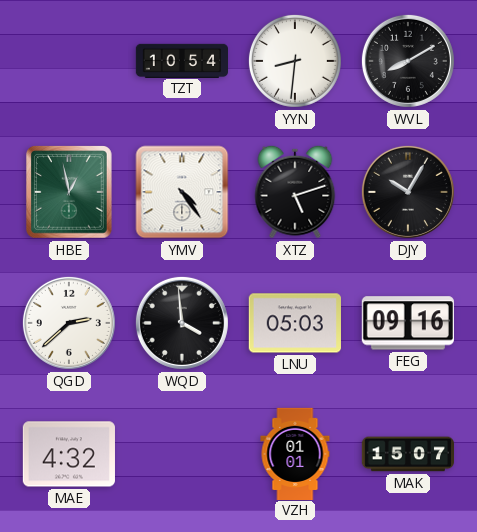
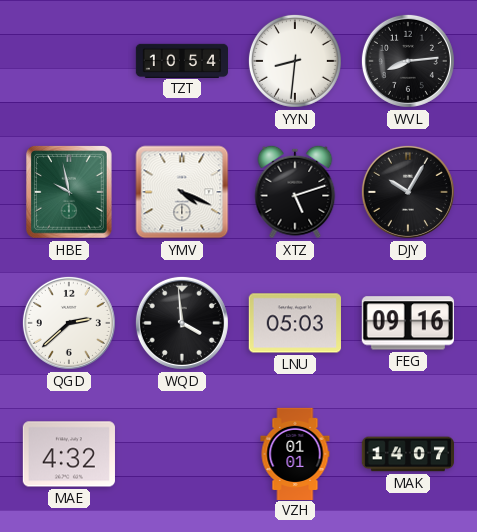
WVL: 8:10 -> 8:14
HBE: 12:58 -> 9:58
YMV: 4:24 -> 4:19
MAK: 15:07 -> 14:07
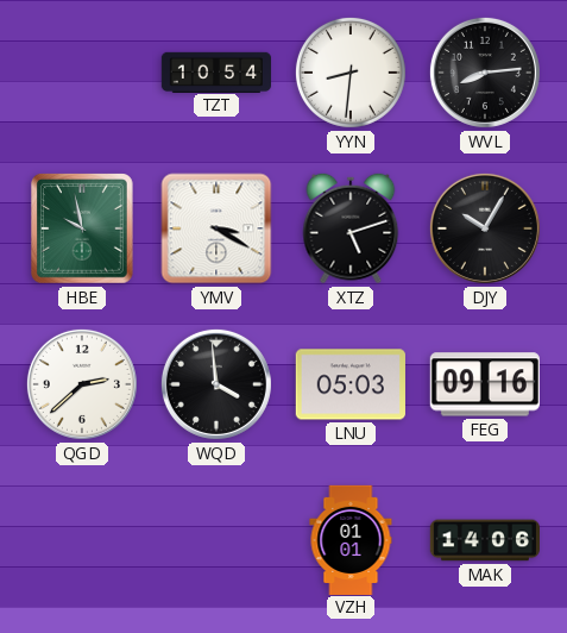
YMV: 4:19 -> 3:20
MAE: 4:32 -> none
MAK: 14:07 -> 14:06
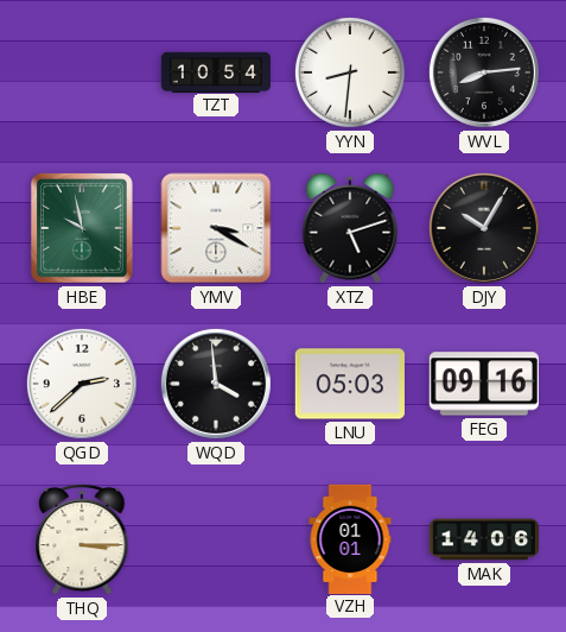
THQ: none -> 3:15
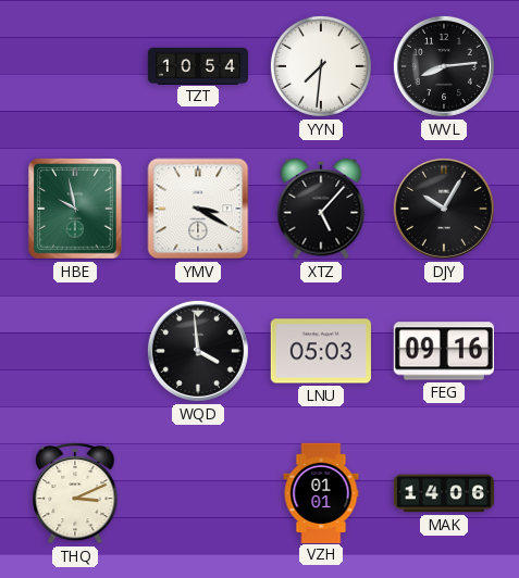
YYN: 8:31 -> 7:31
XTZ: 5:12 -> 5:07
QGD: 2:38 -> none
THQ: 3:15 -> 3:11
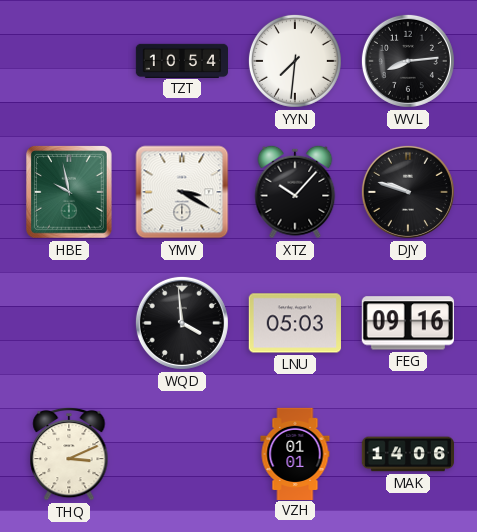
XTZ: 5:07 -> 10:07
DJY: 10:05 -> 9:48
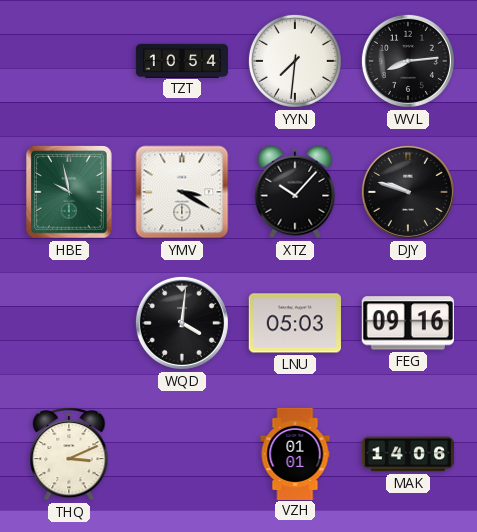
WQD: 3:59 -> 4:01
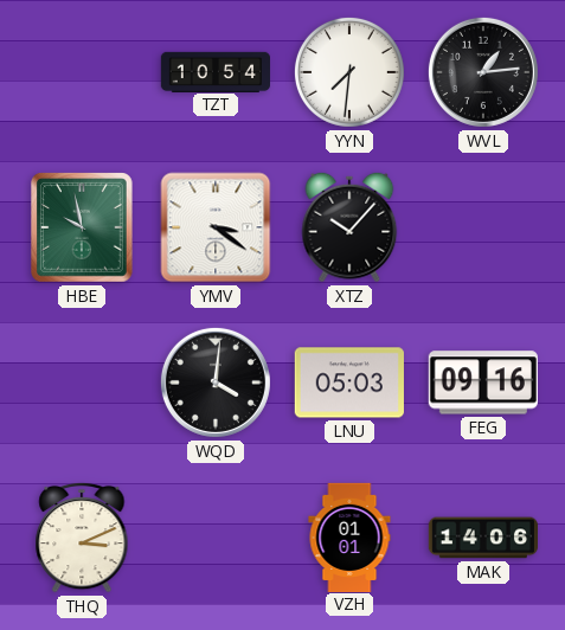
WVL: 8:14 -> 1:14
YMV: 3:20 -> 3:21
DJY: 9:48 -> none
